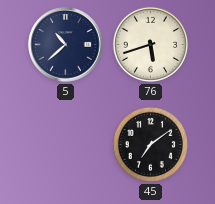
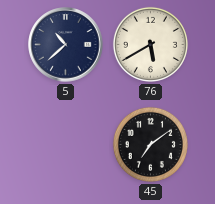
76: 5:42 -> 5:40
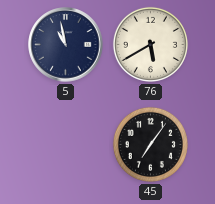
5: 10:38 -> 10:58
45: 7:09 -> 7:06
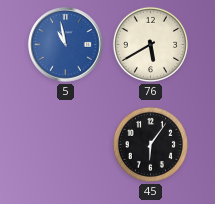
5 dial: navy -> blue
45: 7:06 -> 6:06
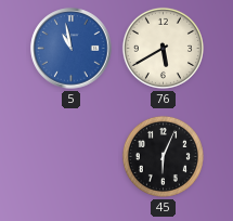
45: 6:06 -> 6:04
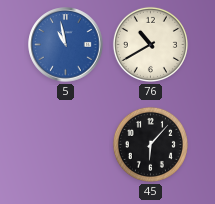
76: 5:40 -> 10:40
45: 6:04 -> 6:07
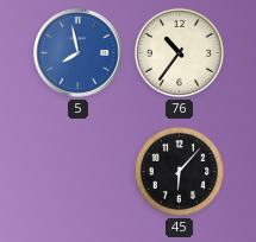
5: 10:58 -> 7:58
76: 10:40 -> 10:36
